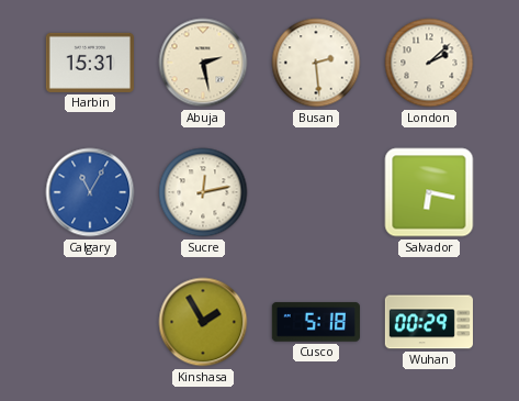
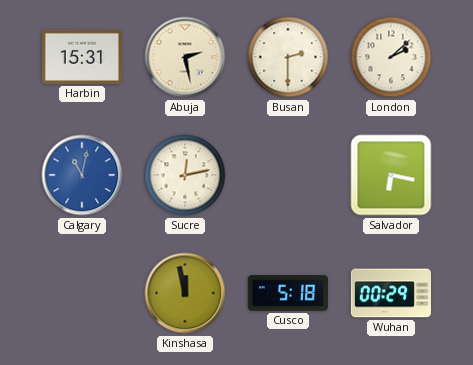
Busan: 2:29 -> 2:30
Calgary: 11:05 -> 11:02
Kinshasa: 1:55 -> 11:58
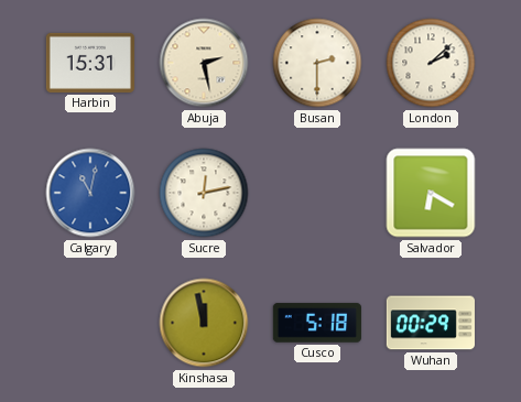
Salvador: 6:17 -> 6:20
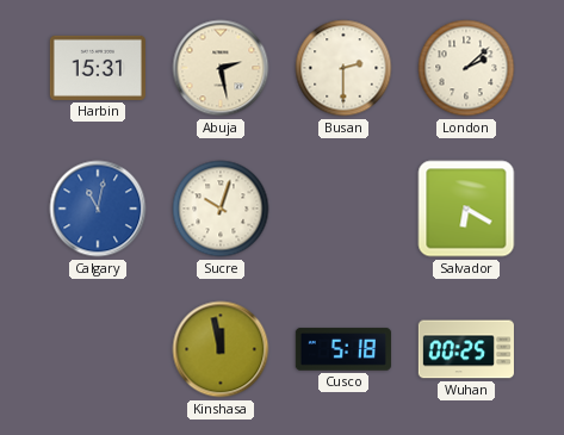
Sucre: 12:13 -> 10:03
Wuhan: 00:29 -> 00:25
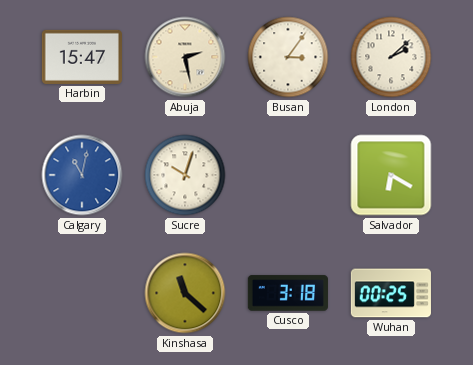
Harbin: 15:31 -> 15:47
Busan: 2:30 -> 3:06
Kinshasa: 11:58 -> 11:22
Cusco: 5:18 -> 3:18
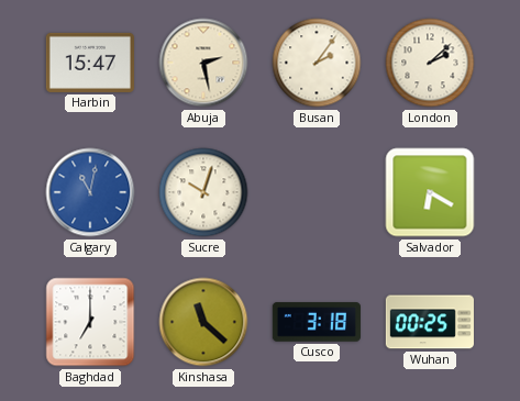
Busan: 3:06 -> 2:06
Baghdad: none -> 7:00
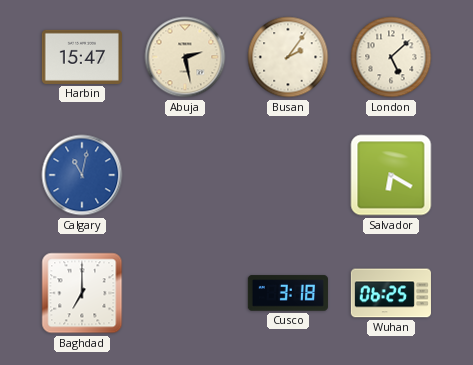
London: 2:08 -> 5:08
Sucre: 10:03 -> none
Kinshasa: 11:22 -> none
Wuhan: 00:25 -> 06:25
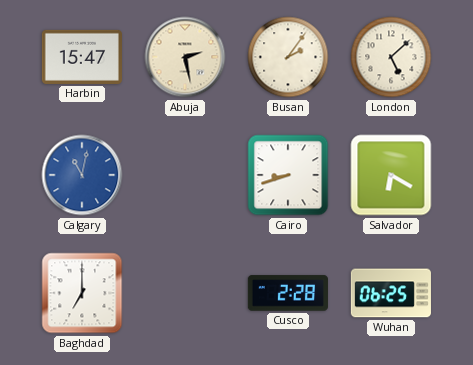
Cairo: none -> 8:42
Cusco: 3:18 -> 2:28
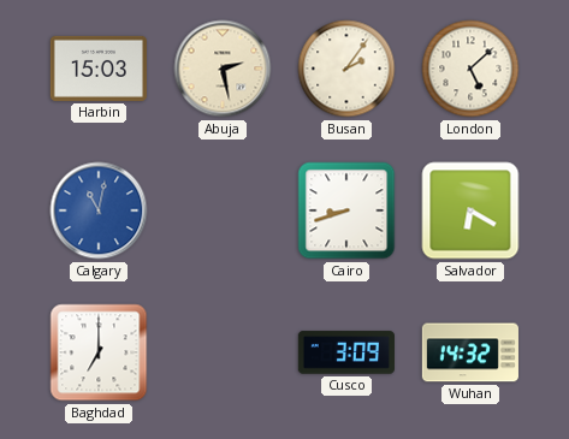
Harbin: 15:47 -> 15:03
Cusco: 2:28 -> 3:09
Wuhan: 06:25 -> 14:32
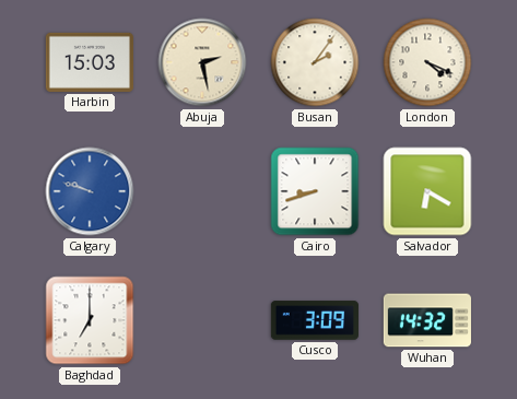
London: 5:08 -> 4:19
Calgary: 11:02 -> 9:48
